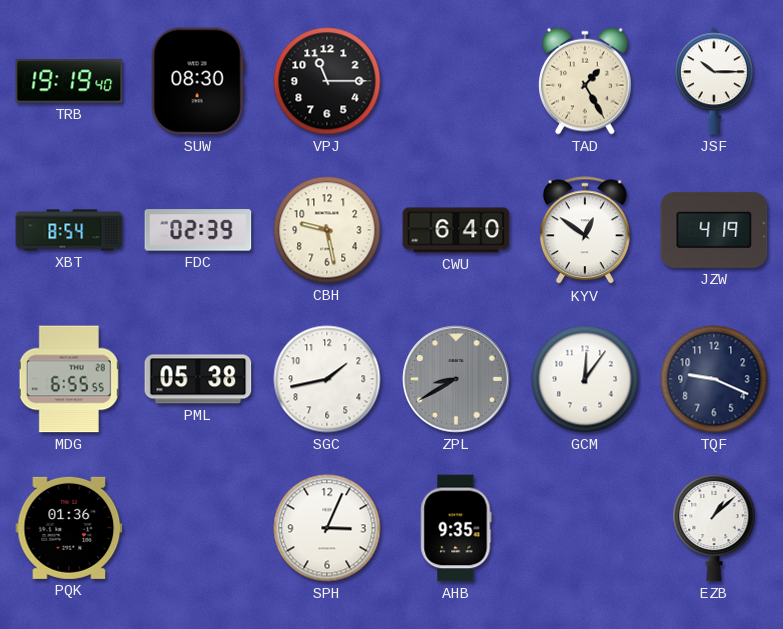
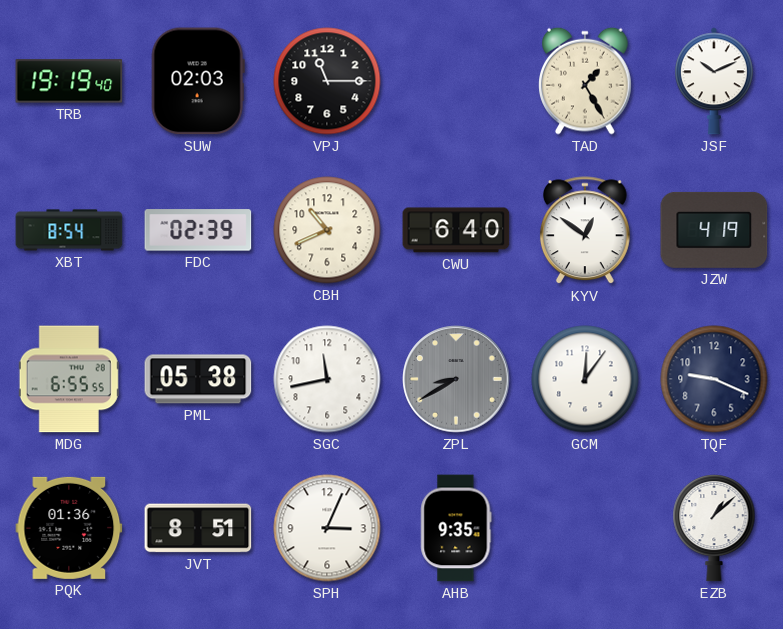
SUW: 08:30 -> 02:03
JSF: 10:15 -> 10:11
CBH: 9:28 -> 10:41
SGC: 1:43 -> 11:43
JVT: none -> 8:51
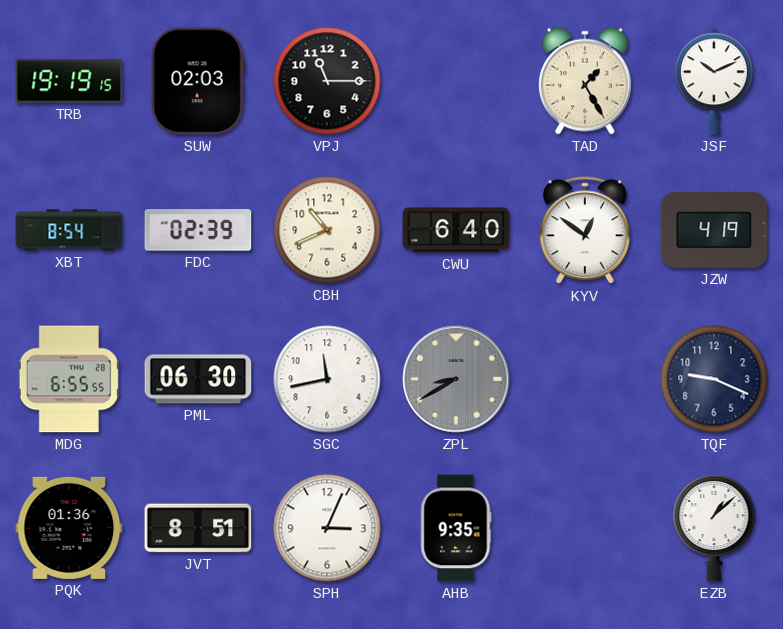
TRB: 19:19:40 -> 19:19:15
PML: 05:38 -> 06:30
GCM: 12:06 -> none
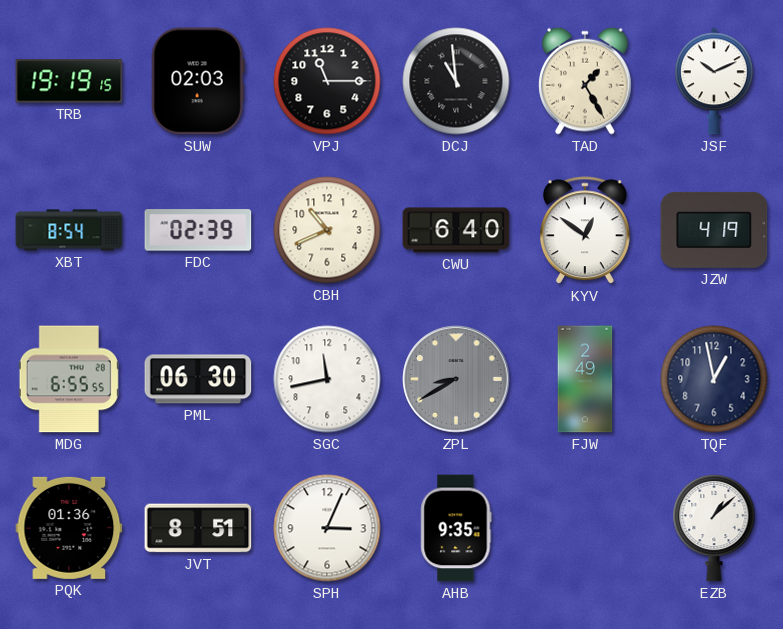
DCJ: none -> 10:59
FJW: none -> 2:49
TQF: 9:19 -> 12:58
